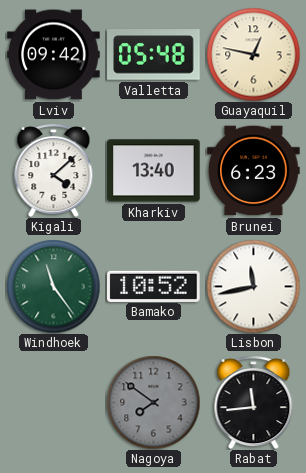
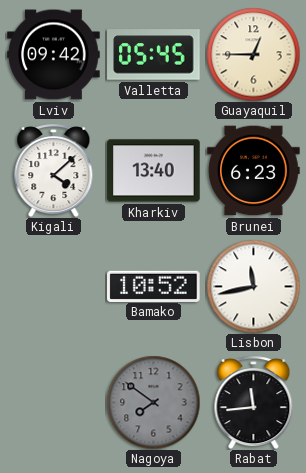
Valletta: 05:48 -> 05:45
Guayaquil: 12:47 -> 12:45
Windhoek: 11:24 -> none
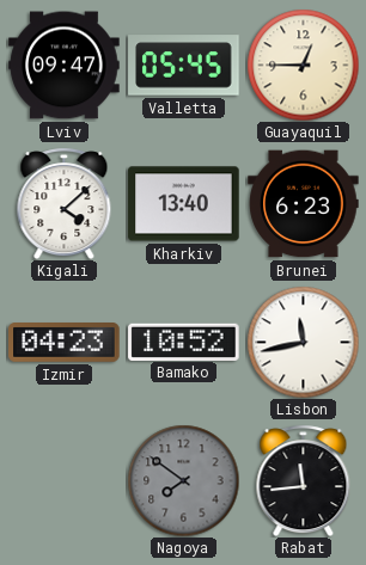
Lviv: 09:42 -> 09:47
Izmir: none -> 04:23
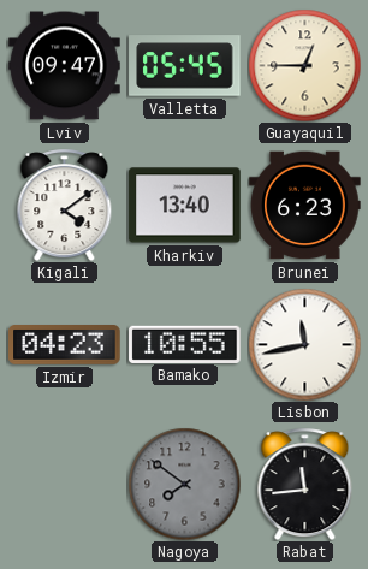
Kigali: 4:08 -> 4:09
Bamako: 10:52 -> 10:55
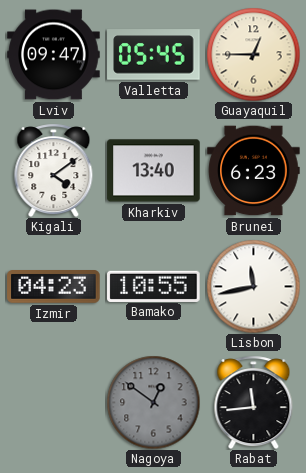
Nagoya: 7:51 -> 12:51
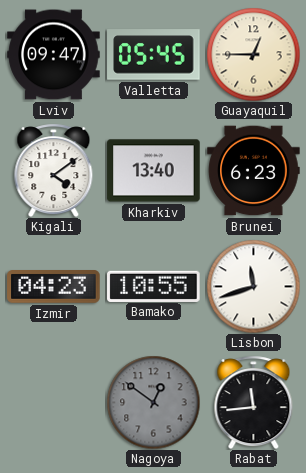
Lisbon: 11:43 -> 11:42
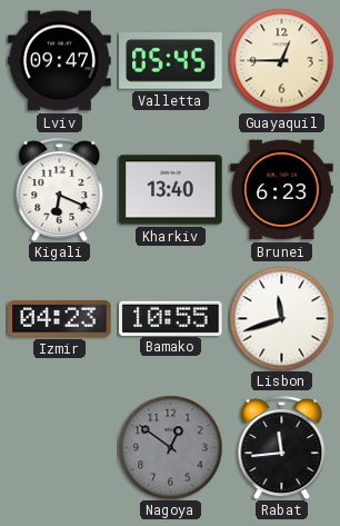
Kigali: 4:09 -> 6:19
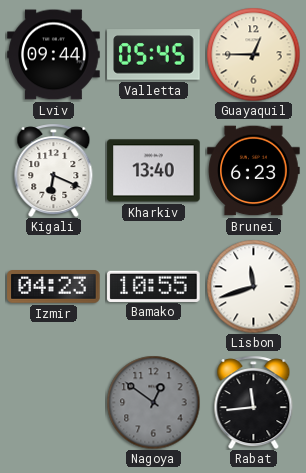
Lviv: 09:47 -> 09:44
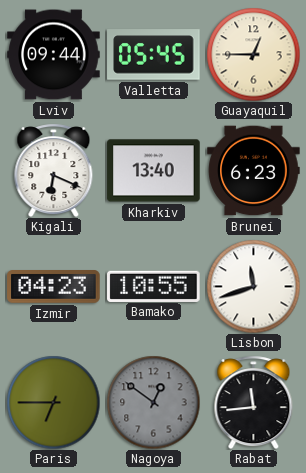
Paris: none -> 6:45
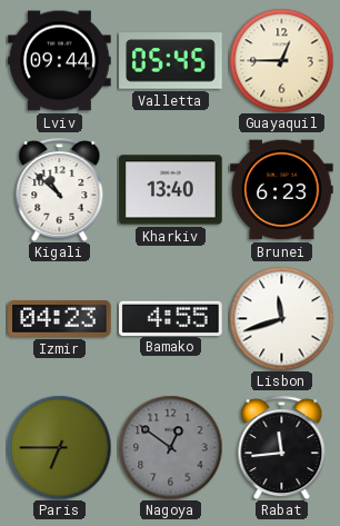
Kigali: 6:19 -> 10:52
Bamako: 10:55 -> 4:55
